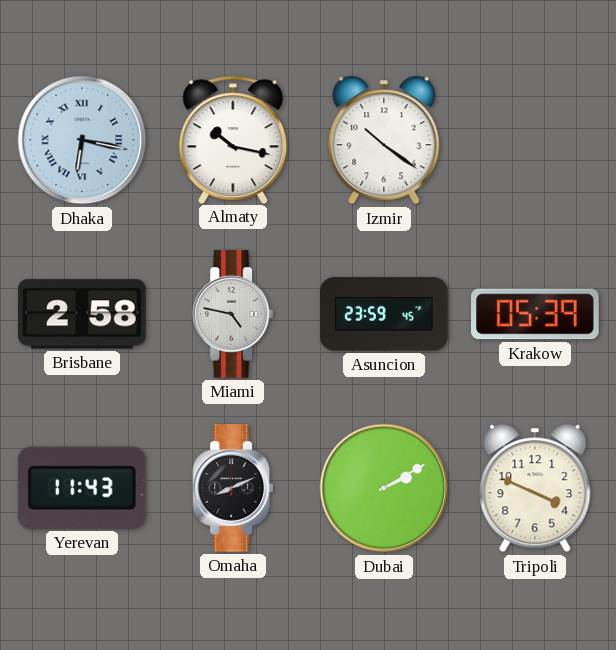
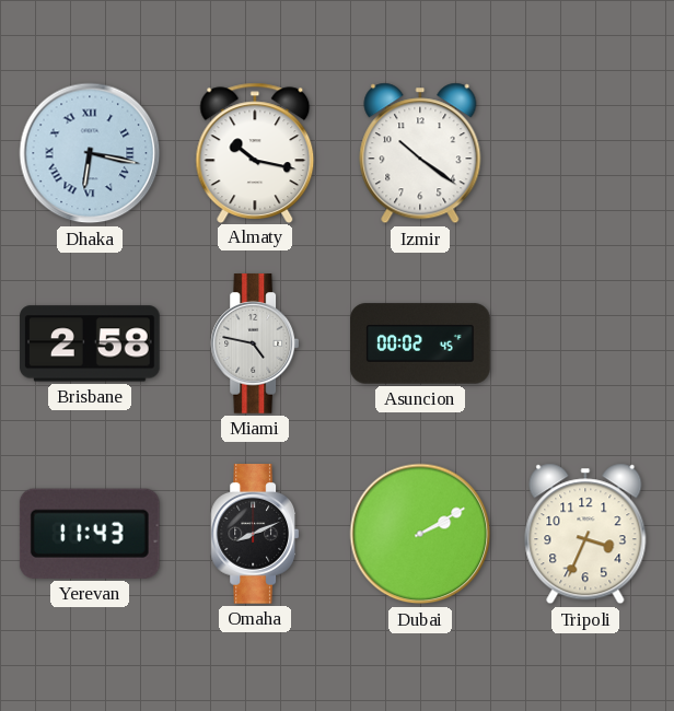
Asuncion: 23:59 -> 00:02
Krakow: 05:39 -> none
Tripoli: 3:49 -> 3:34
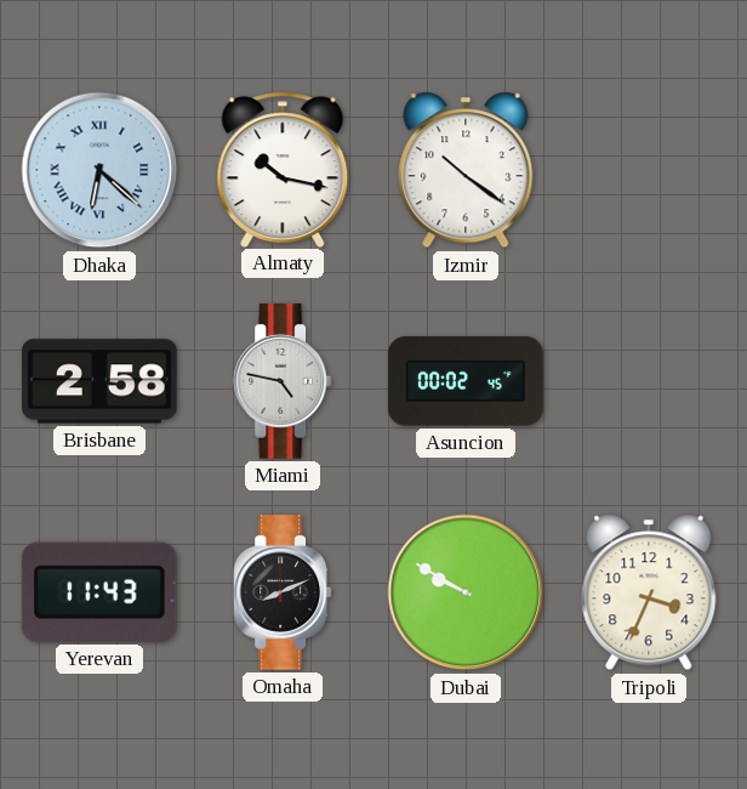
Dhaka: 6:17 -> 6:22
Dubai: 2:10 -> 9:50
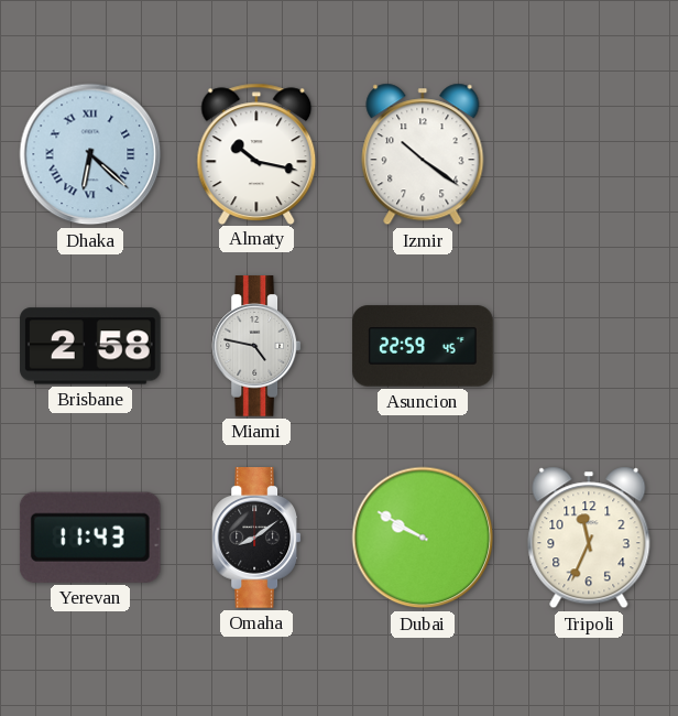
Asuncion: 00:02 -> 22:59
Omaha: 8:11 -> 8:09
Tripoli: 3:34 -> 11:34
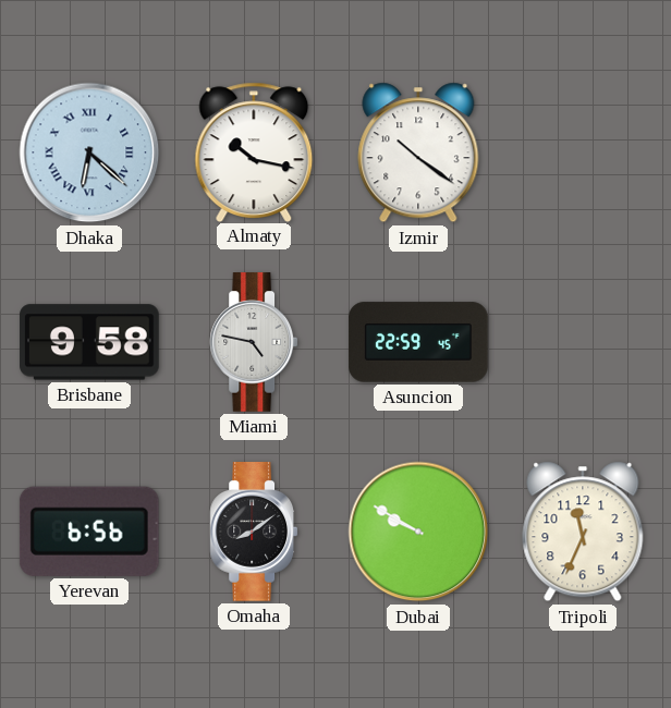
Brisbane: 2:58 -> 9:58
Yerevan: 11:43 -> 6:56
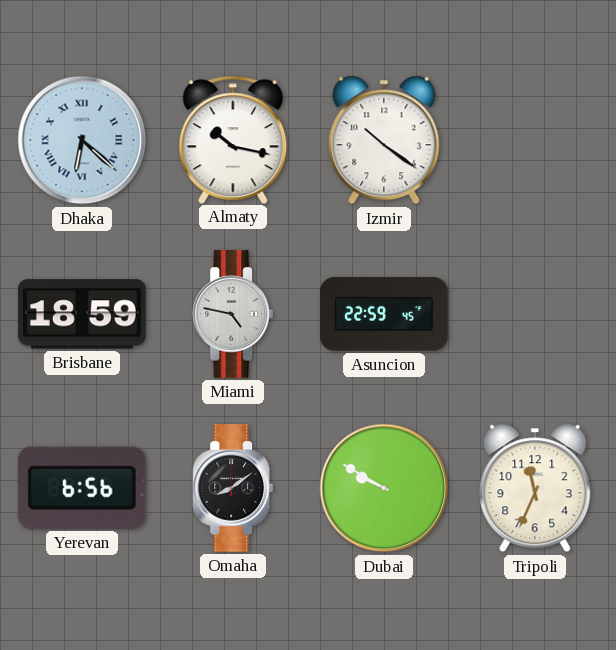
Brisbane: 9:58 -> 18:59
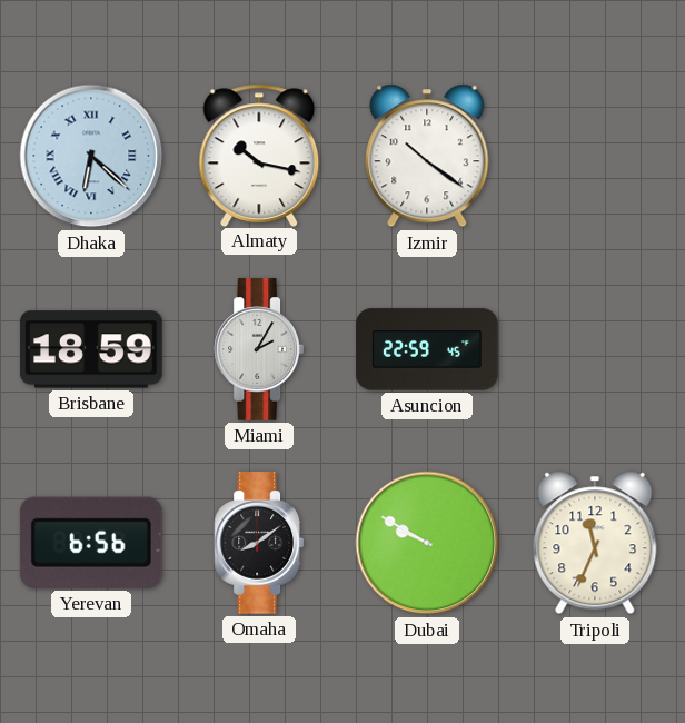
Miami: 4:47 -> 2:05
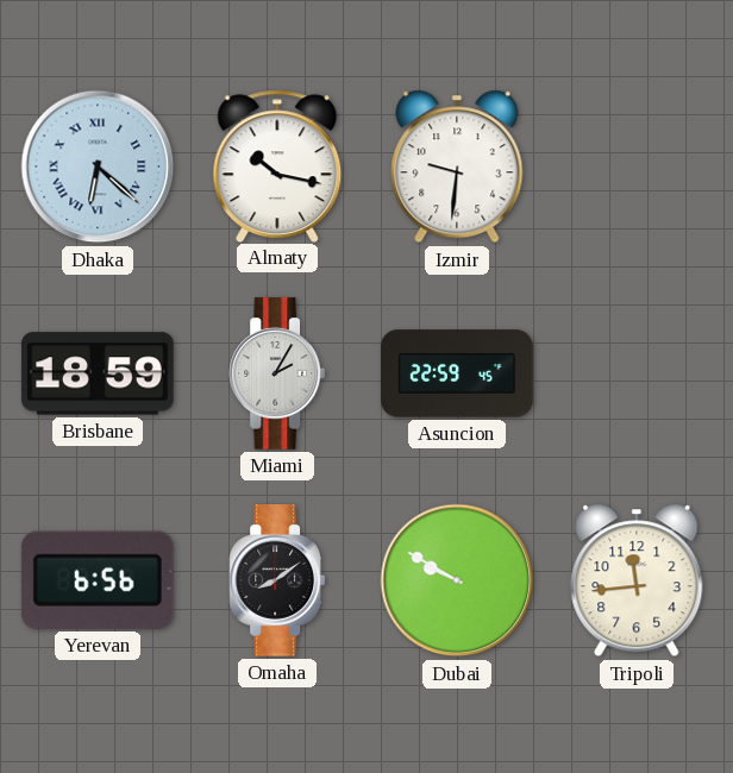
Izmir: 10:21 -> 9:31
Tripoli: 11:34 -> 11:44
